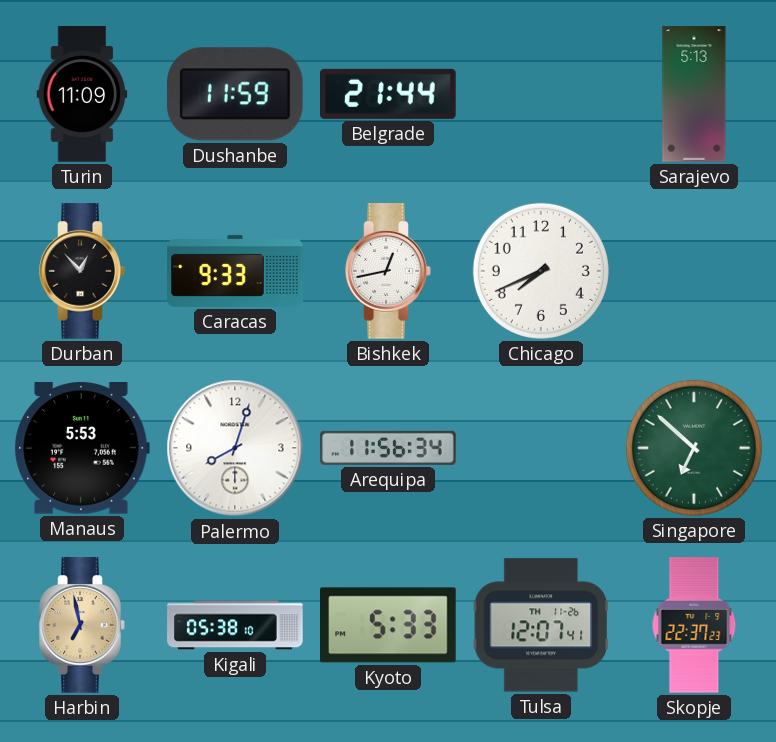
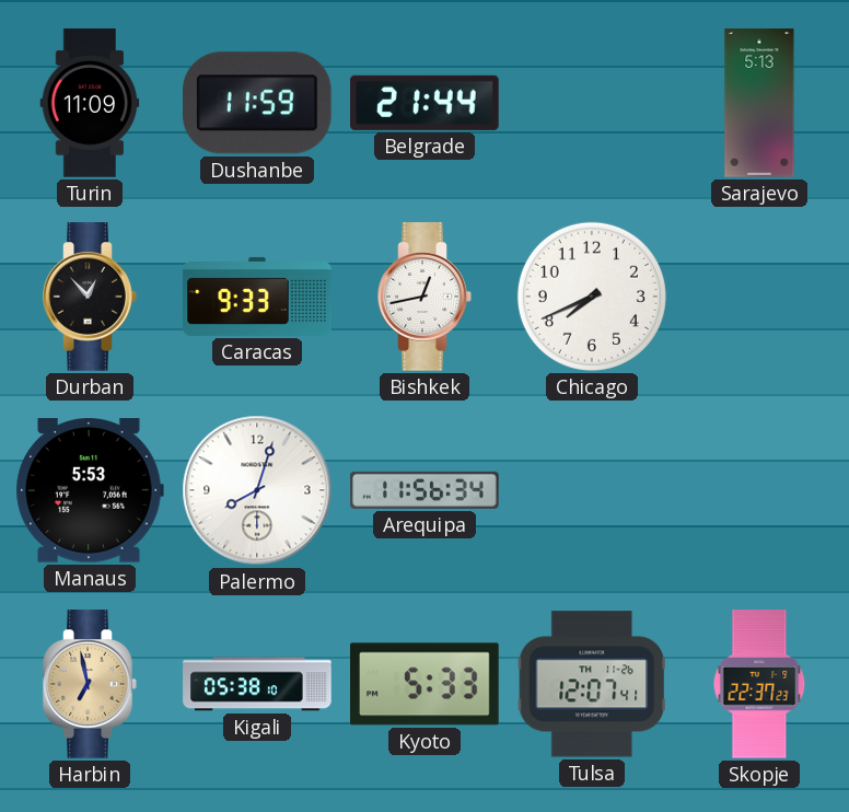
Singapore: 6:52 -> none
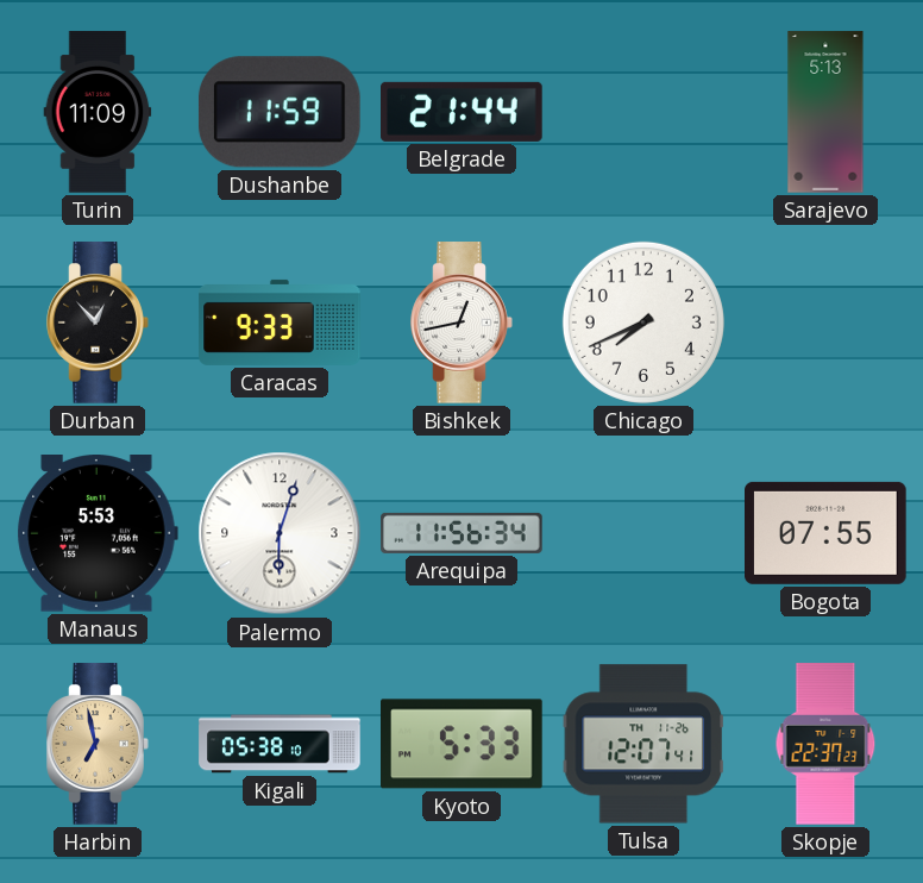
Palermo: 8:03 -> 6:03
Bogota: none -> 07:55
